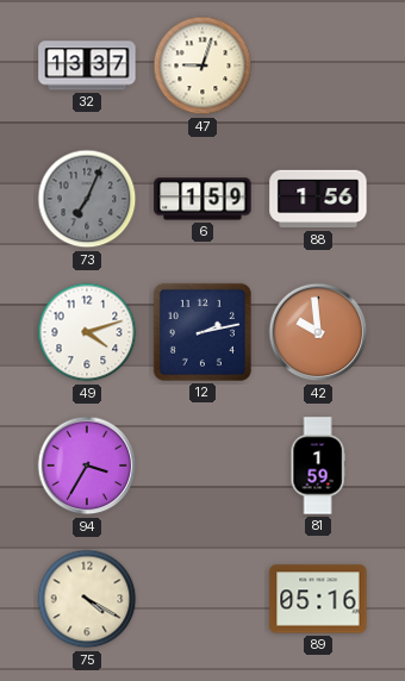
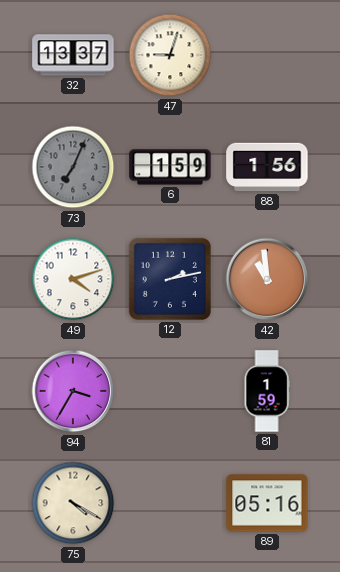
42: 9:59 -> 10:59
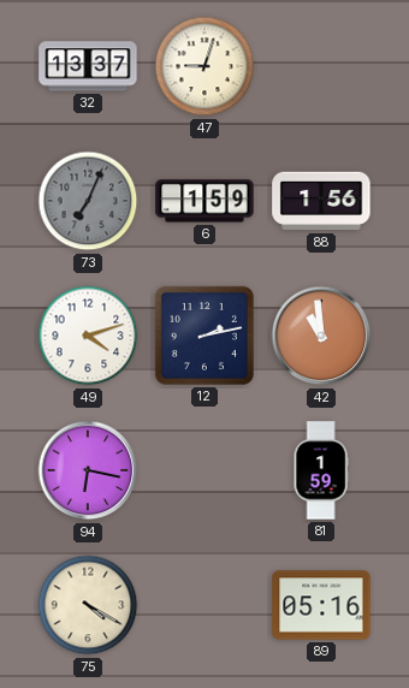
94: 3:35 -> 6:17
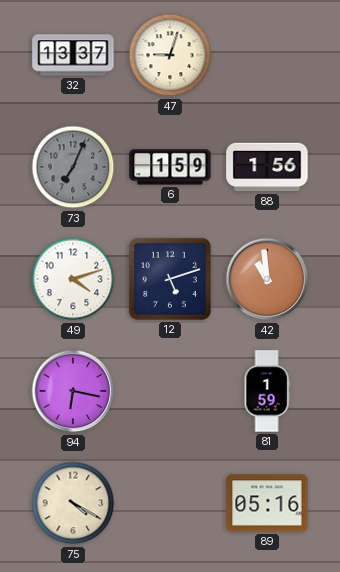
12: 2:13 -> 5:12
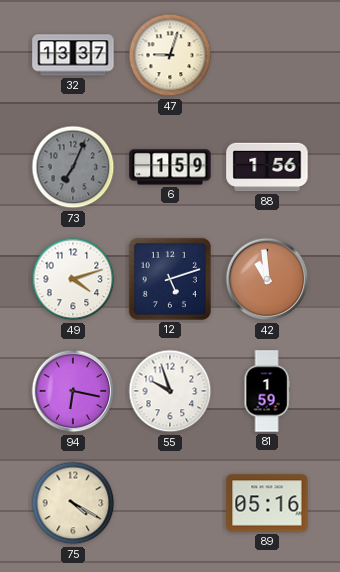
55: none -> 9:57
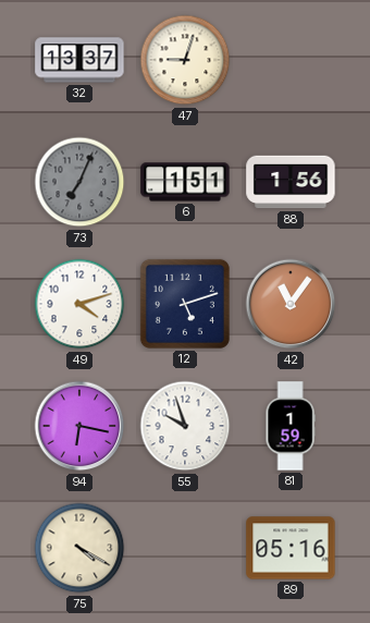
6: 1:59 -> 1:51
42: 10:59 -> 11:06
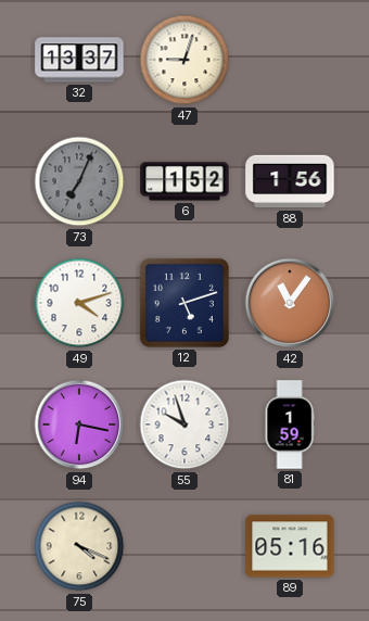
6: 1:51 -> 1:52
75: 4:20 -> 4:19
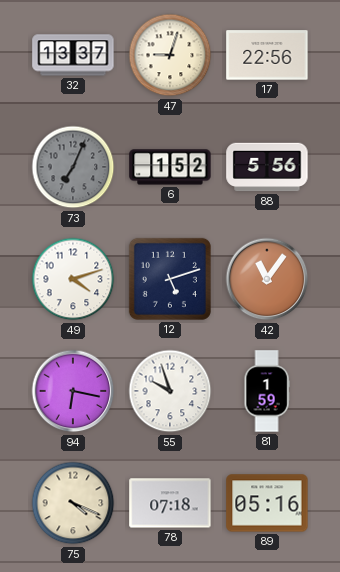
17: none -> 22:56
88: 1:56 -> 5:56
78: none -> 07:18
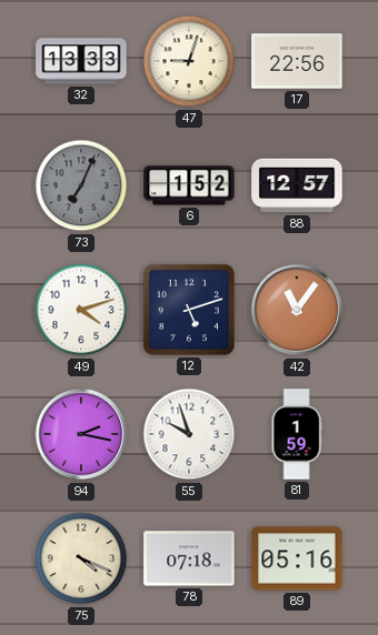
32: 13:37 -> 13:33
88: 5:56 -> 12:57
94: 6:17 -> 2:17
